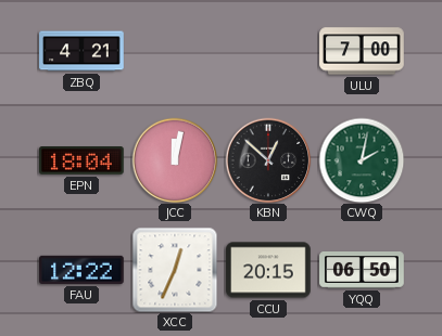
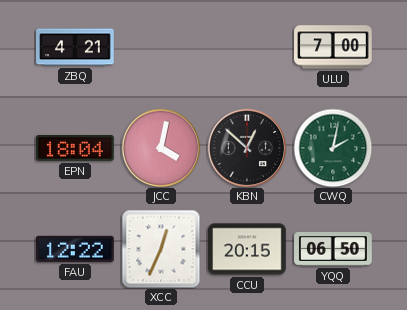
JCC: 12:02 -> 4:02
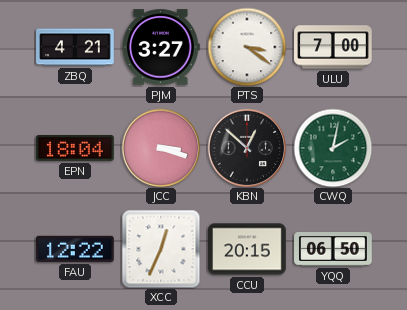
PJM: none -> 3:27
PTS: none -> 3:21
JCC: 4:02 -> 3:18
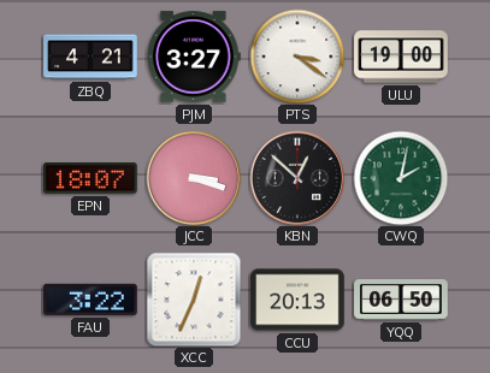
ULU: 7:00 -> 19:00
EPN: 18:04 -> 18:07
FAU: 12:22 -> 3:22
CCU: 20:15 -> 20:13
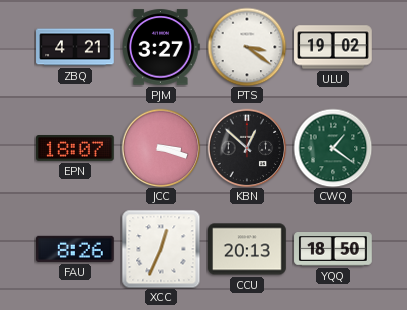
ULU: 19:00 -> 19:02
CWQ: 2:02 -> 1:21
FAU: 3:22 -> 8:26
YQQ: 06:50 -> 18:50
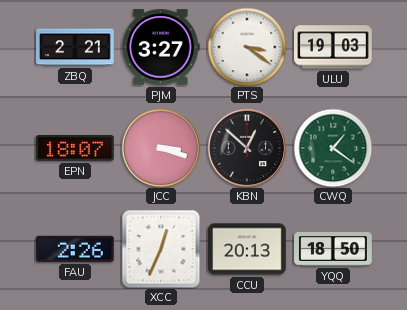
ZBQ: 4:21 -> 2:21
ULU: 19:02 -> 19:03
FAU: 8:26 -> 2:26
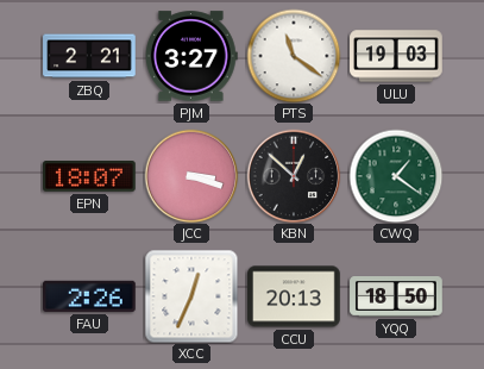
PTS: 3:21 -> 11:21
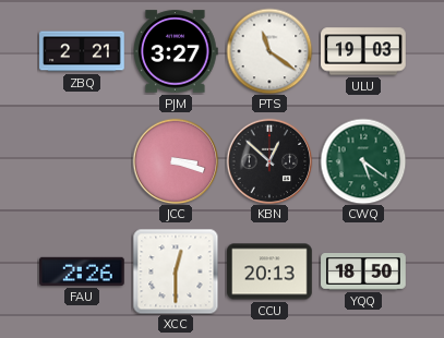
EPN: 18:07 -> none
CWQ: 1:21 -> 5:21
XCC: 12:34 -> 12:30
